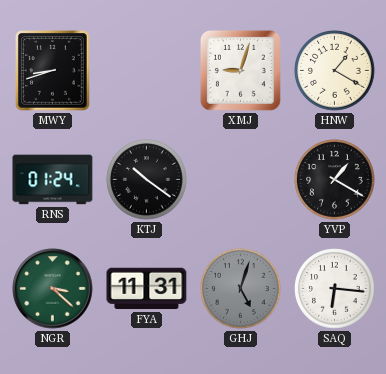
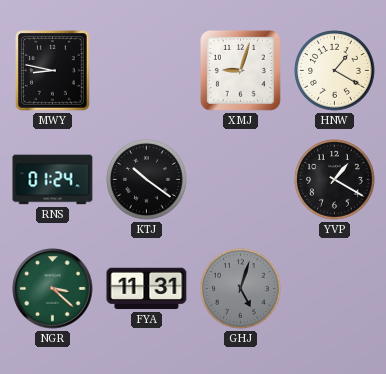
MWY: 8:42 -> 8:47
SAQ: 6:16 -> none
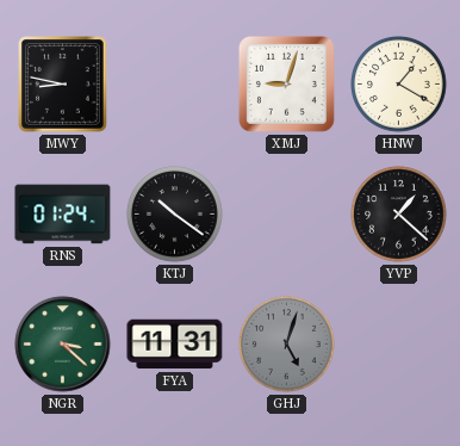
YVP: 1:20 -> 1:22
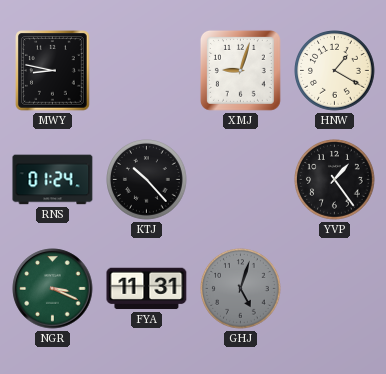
KTJ: 10:21 -> 10:23
YVP: 1:22 -> 1:24
NGR: 3:22 -> 3:19
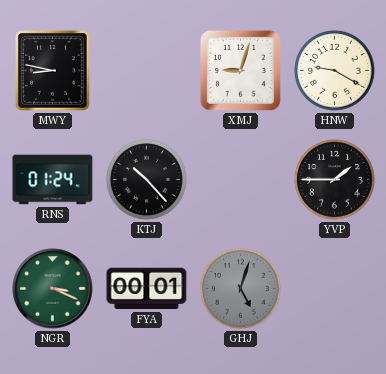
HNW: 1:20 -> 9:20
YVP: 1:24 -> 1:45
FYA: 11:31 -> 00:01
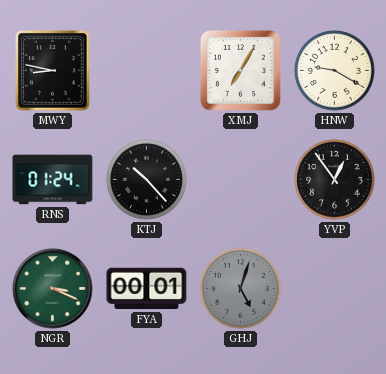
XMJ: 9:03 -> 7:05
YVP: 1:45 -> 12:54
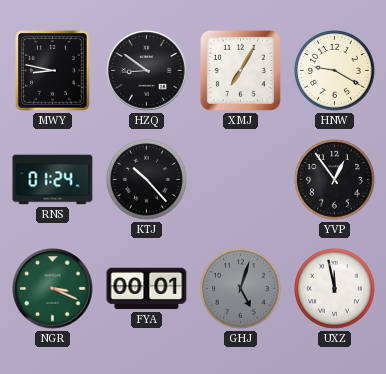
HZQ: none -> 8:51
UXZ: none -> 11:58
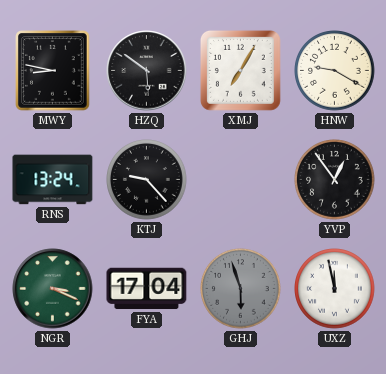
HZQ: 8:51 -> 5:51
RNS: 01:24 -> 13:24
KTJ: 10:23 -> 9:23
FYA: 00:01 -> 17:04
GHJ: 5:03 -> 5:57
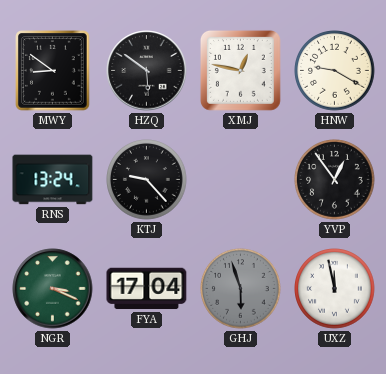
MWY: 8:47 -> 8:51
XMJ: 7:05 -> 12:47
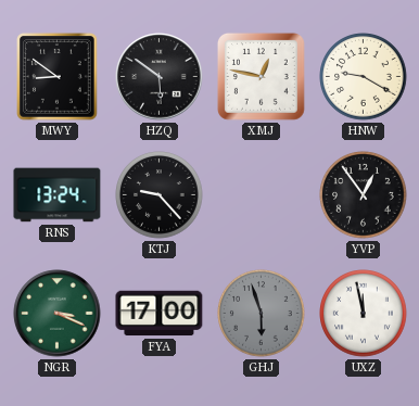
FYA: 17:04 -> 17:00
